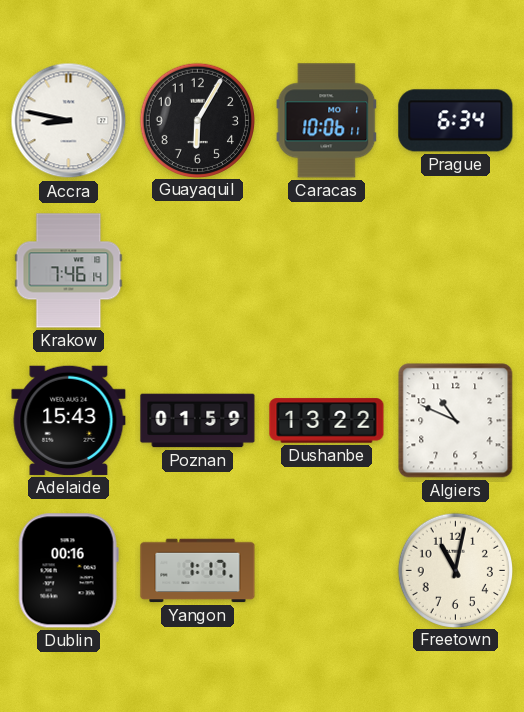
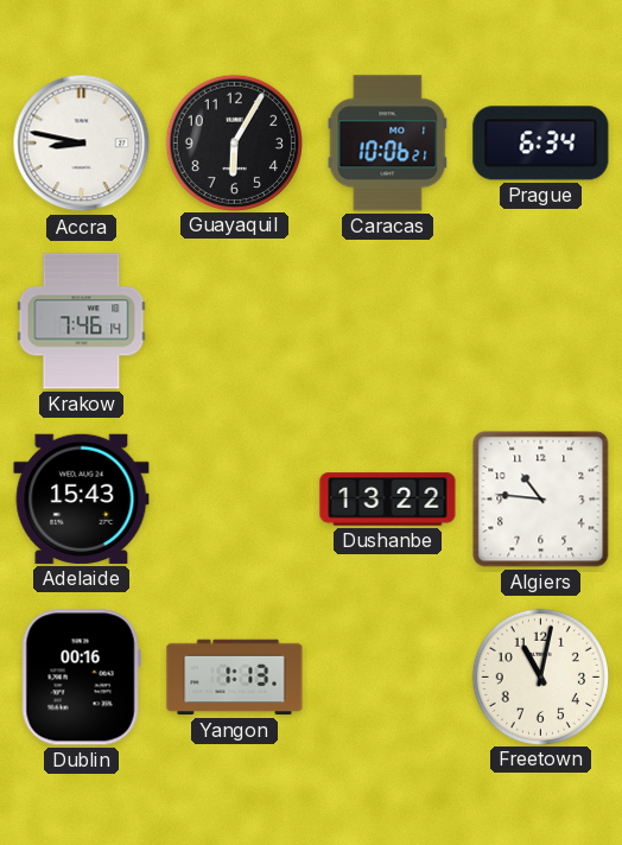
Caracas: 10:06:11 -> 10:06:21
Poznan: 01:59 -> none
Algiers: 10:49 -> 10:46
Yangon: 1:17 -> 1:13
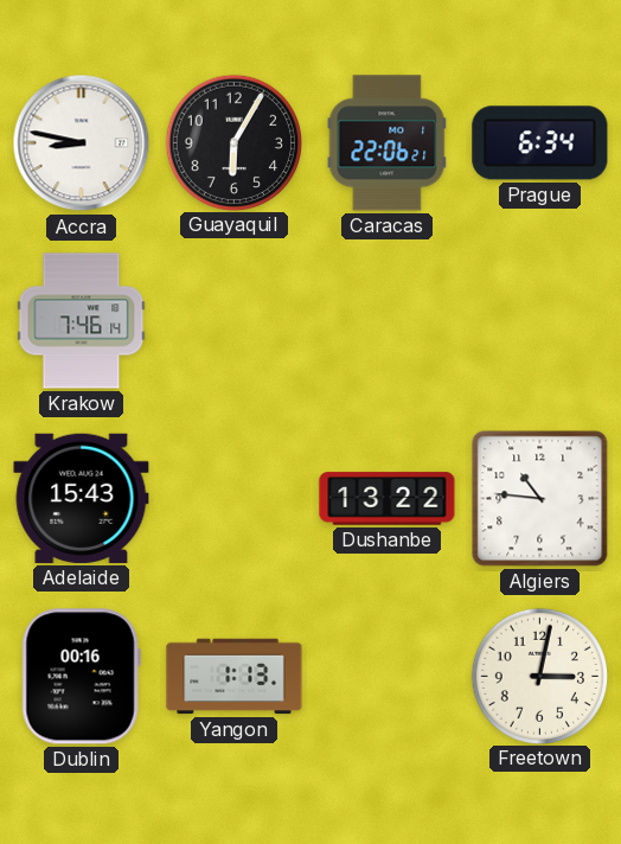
Caracas: 10:06 -> 22:06
Freetown: 11:02 -> 3:02
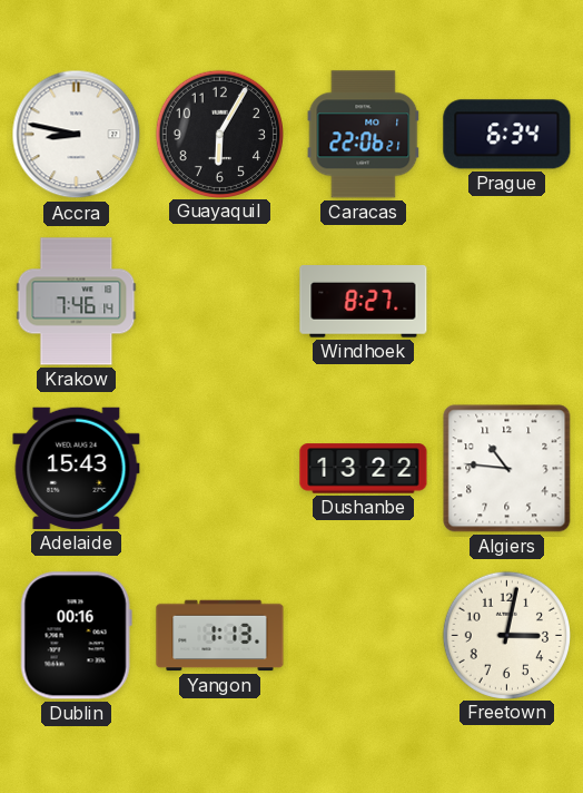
Windhoek: none -> 8:27
